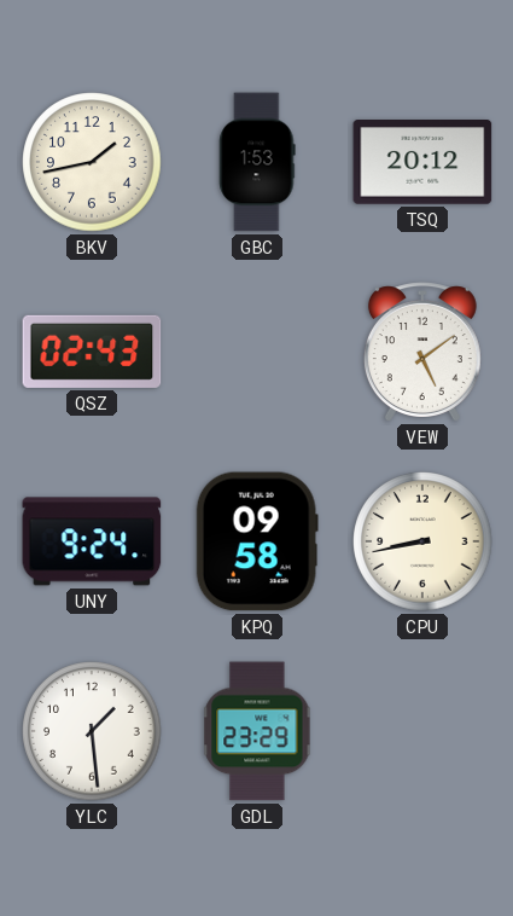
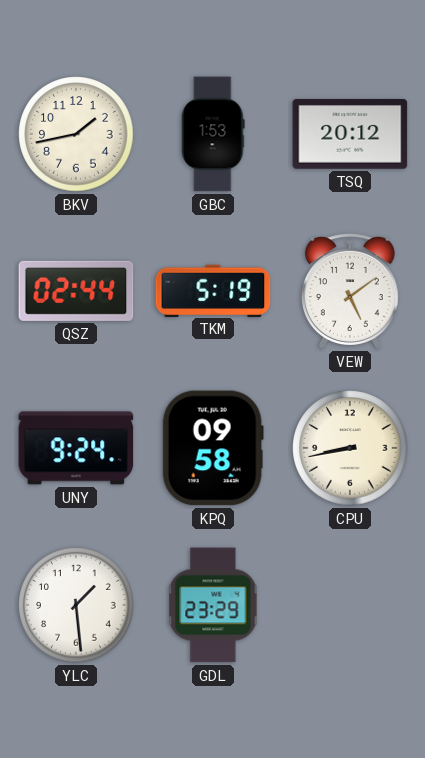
QSZ: 02:43 -> 02:44
TKM: none -> 5:19
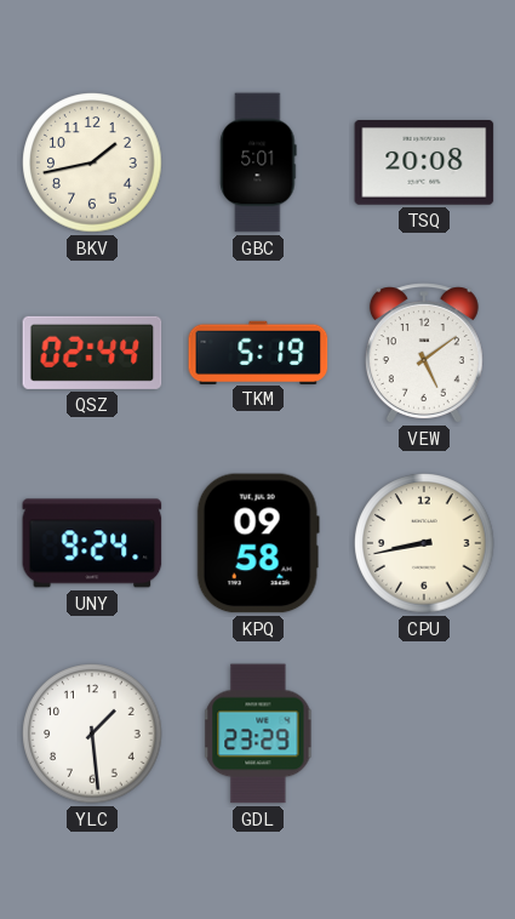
GBC: 1:53 -> 5:01
TSQ: 20:12 -> 20:08
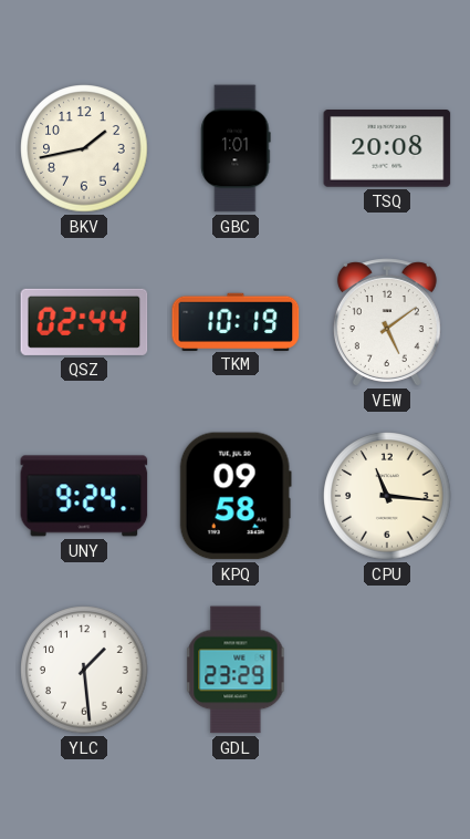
GBC: 5:01 -> 1:01
TKM: 5:19 -> 10:19
CPU: 8:43 -> 11:16
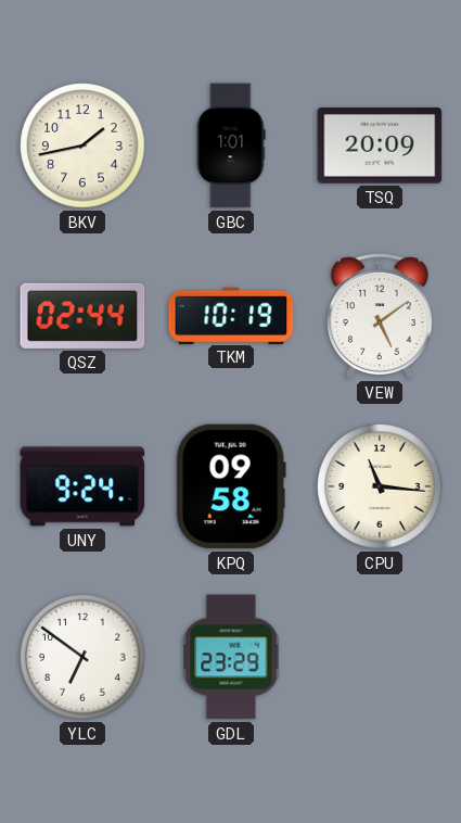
TSQ: 20:08 -> 20:09
YLC: 1:29 -> 6:51
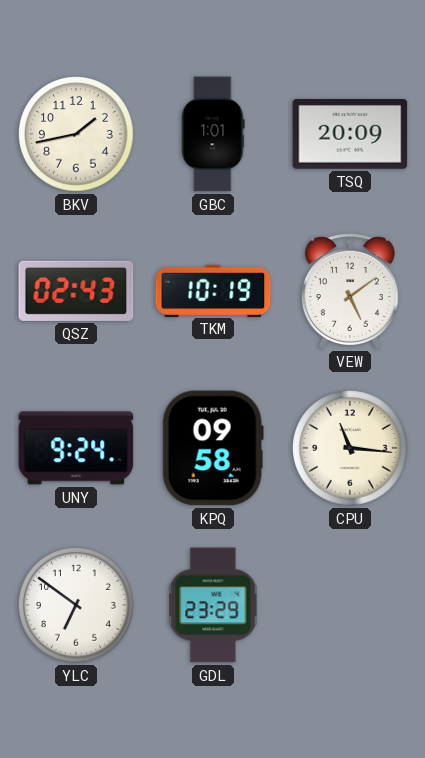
QSZ: 02:44 -> 02:43
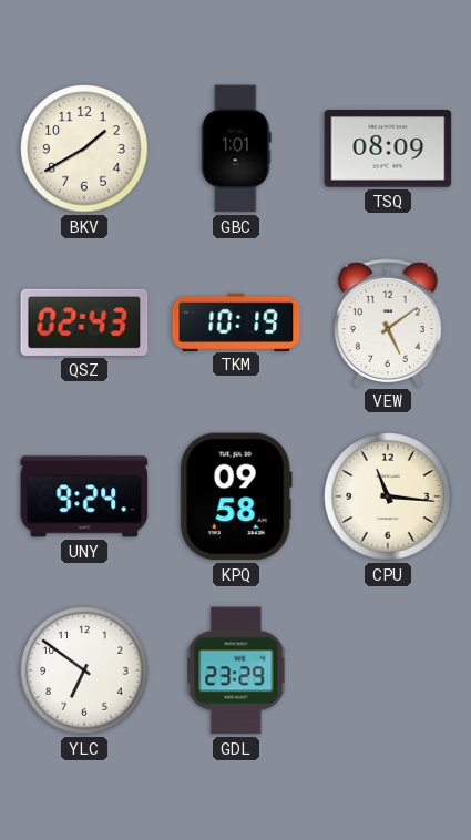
BKV: 1:43 -> 1:40
TSQ: 20:09 -> 08:09
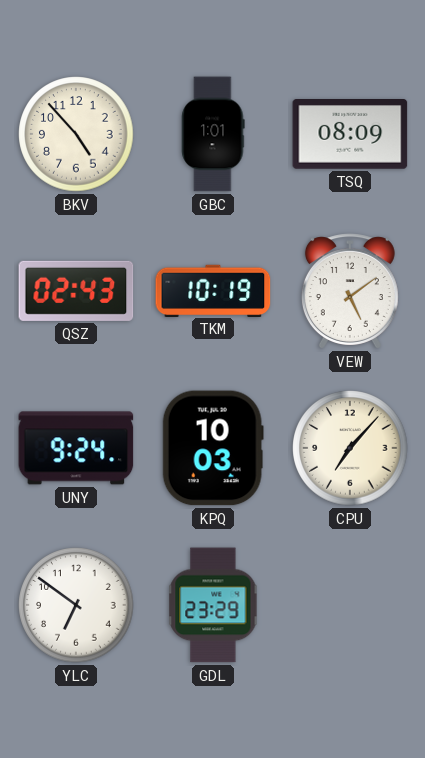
BKV: 1:40 -> 4:53
KPQ: 09:58 -> 10:03
CPU: 11:16 -> 7:07
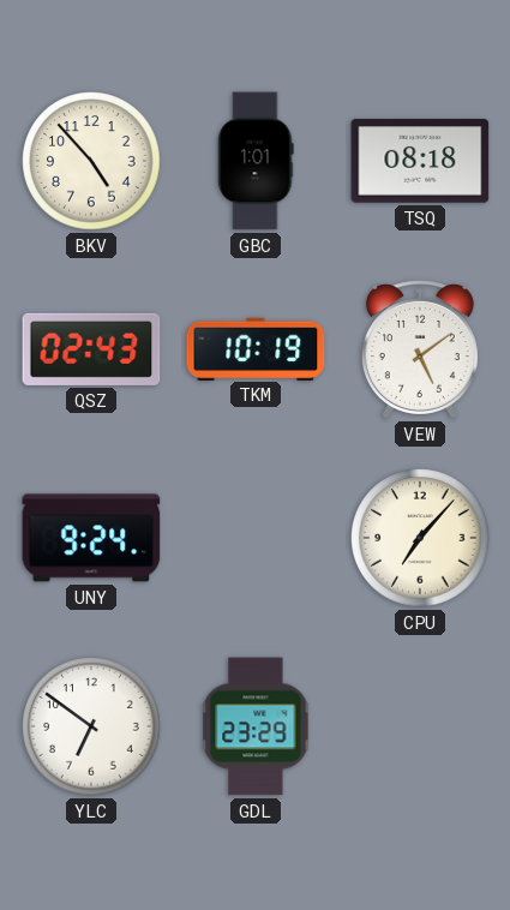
TSQ: 08:09 -> 08:18
KPQ: 10:03 -> none
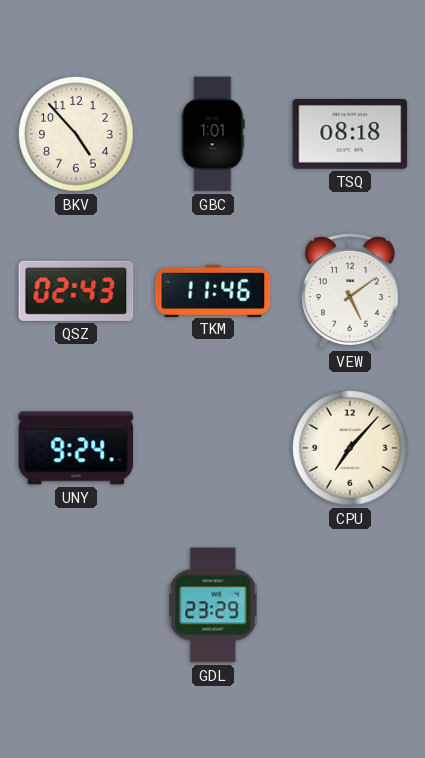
TKM: 10:19 -> 11:46
YLC: 6:51 -> none
